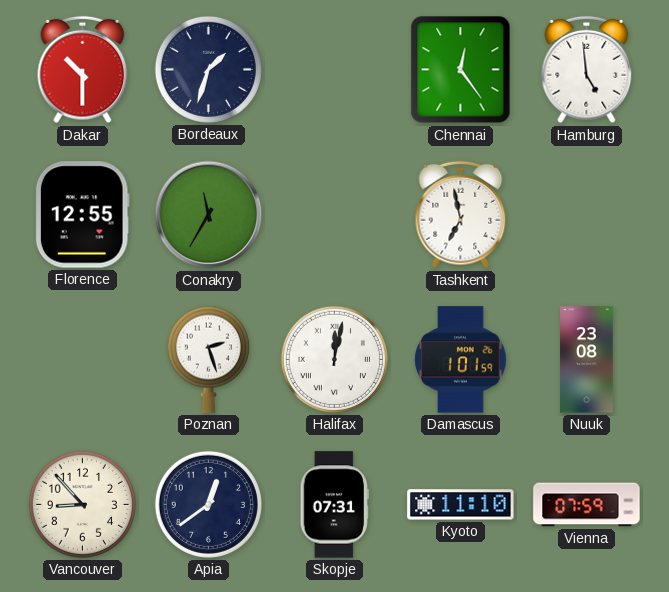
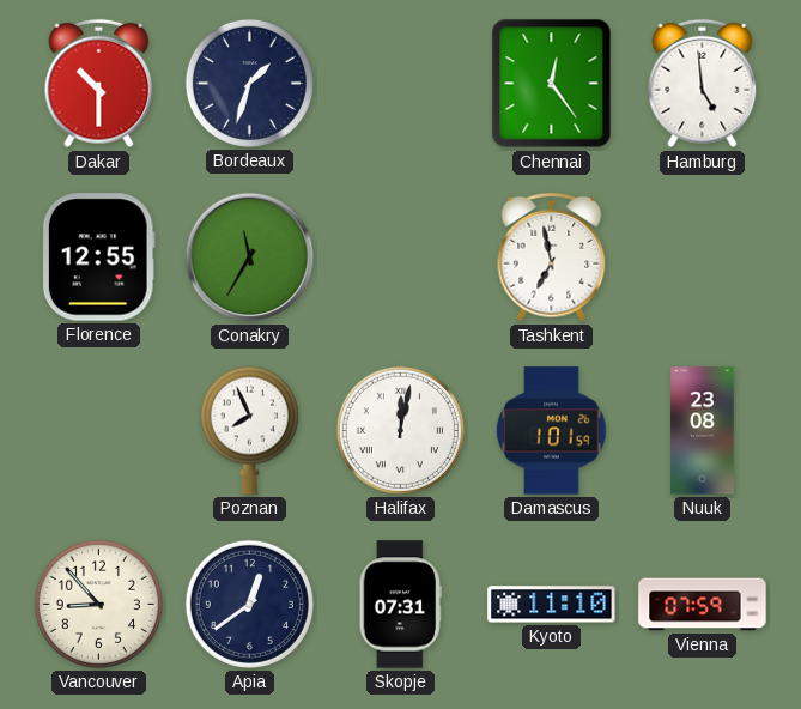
Poznan: 2:27 -> 7:56
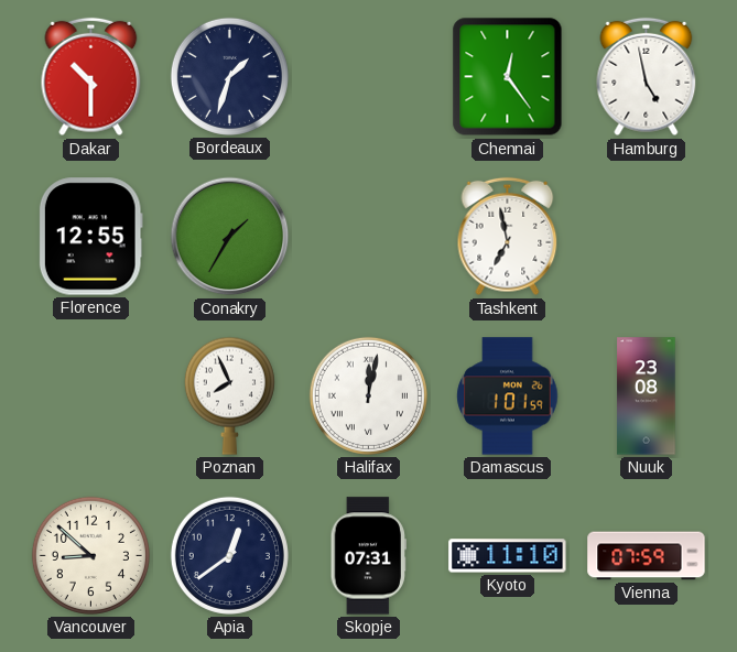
Hamburg: 4:59 -> 4:58
Conakry: 11:35 -> 1:35
Vancouver: 8:53 -> 8:52
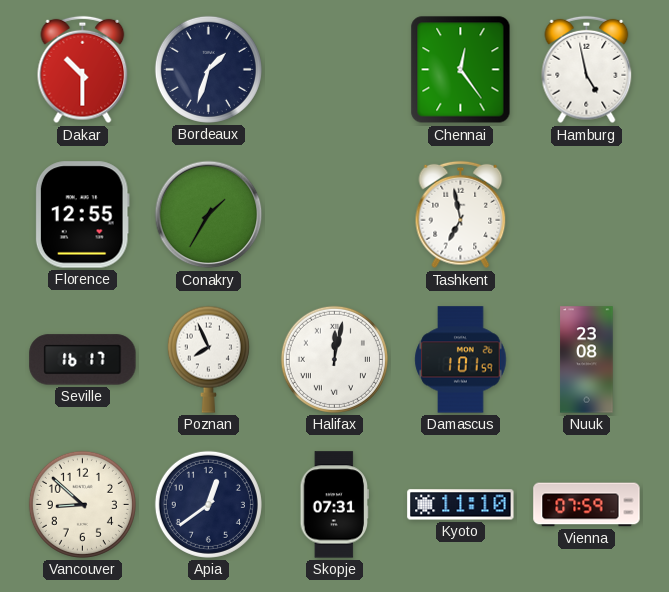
Seville: none -> 16:17
